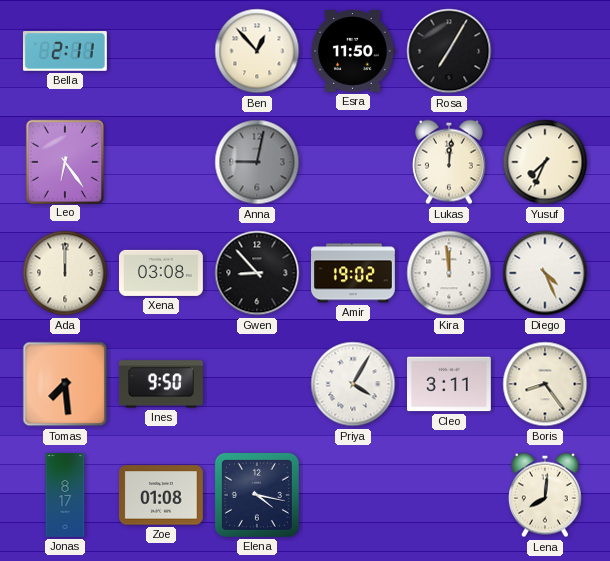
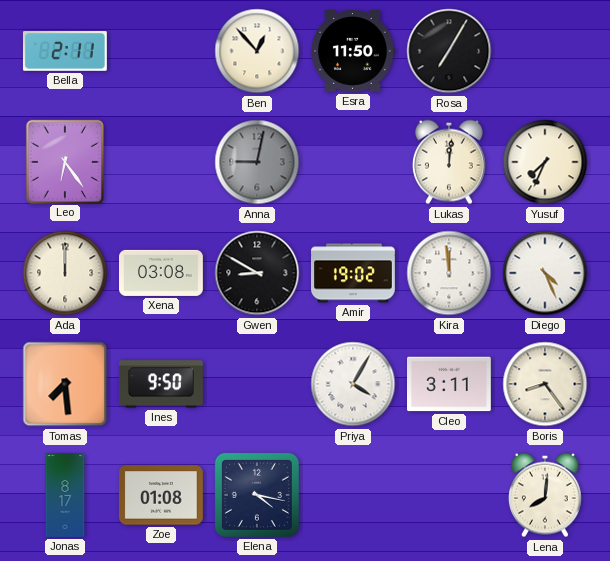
Gwen: 8:53 -> 8:50
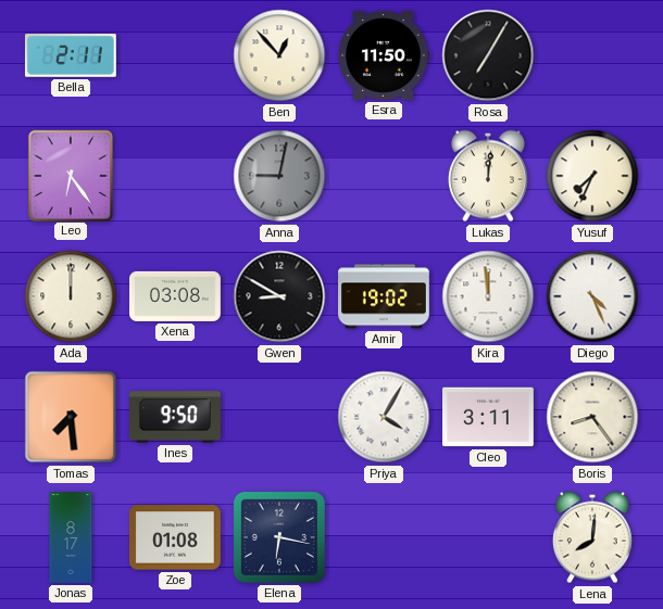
Elena: 4:17 -> 6:17
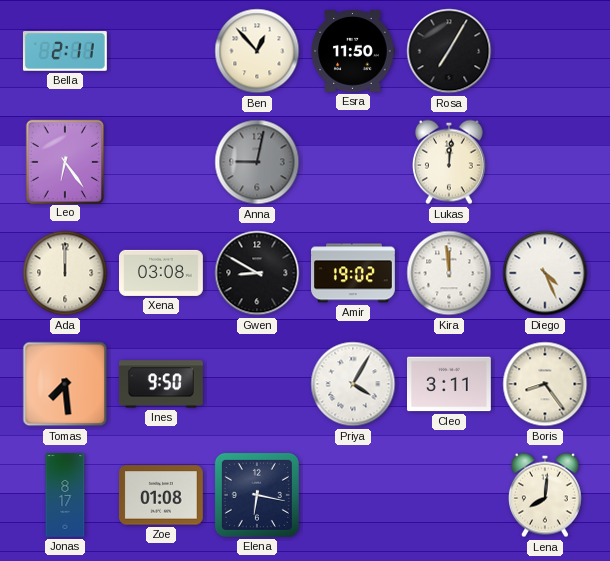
Yusuf: 7:34 -> none
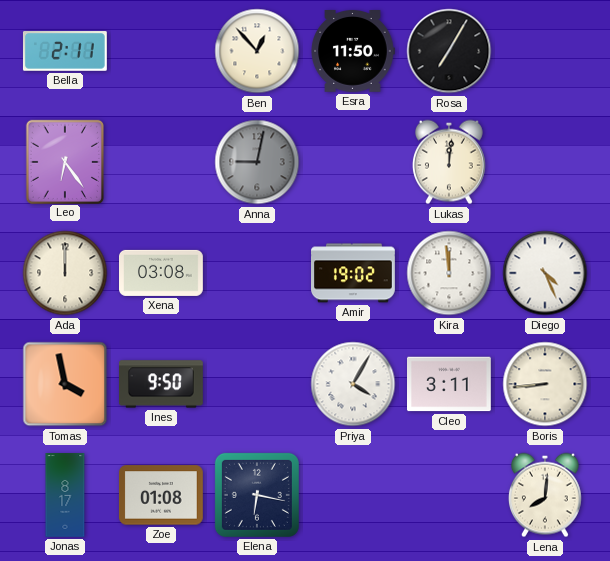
Gwen: 8:50 -> none
Tomas: 7:29 -> 3:58
Boris: 8:24 -> 8:44
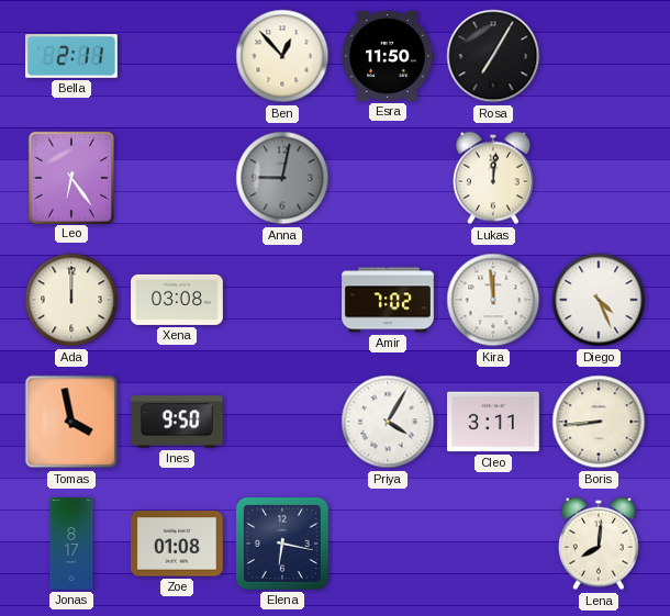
Amir: 19:02 -> 7:02
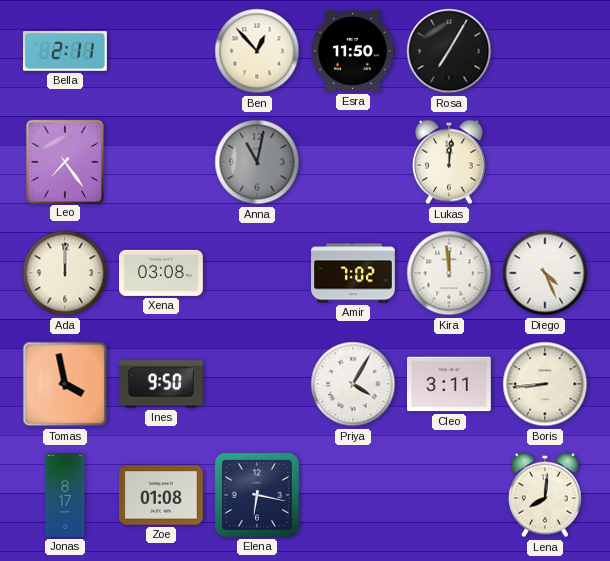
Leo: 6:24 -> 7:24
Anna: 9:02 -> 11:02
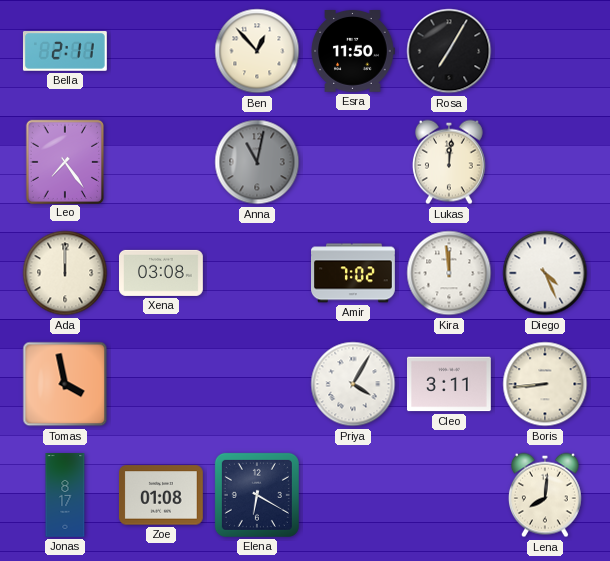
Ines: 9:50 -> none
Elena: 6:17 -> 6:20
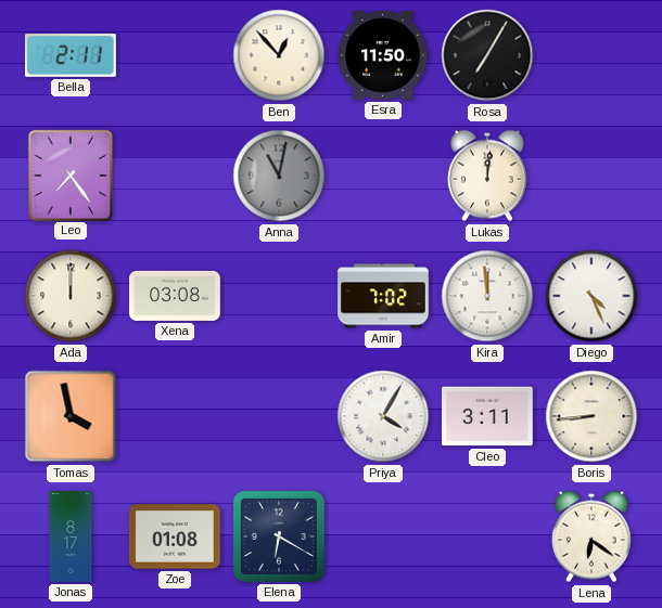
Lena: 8:01 -> 6:21
